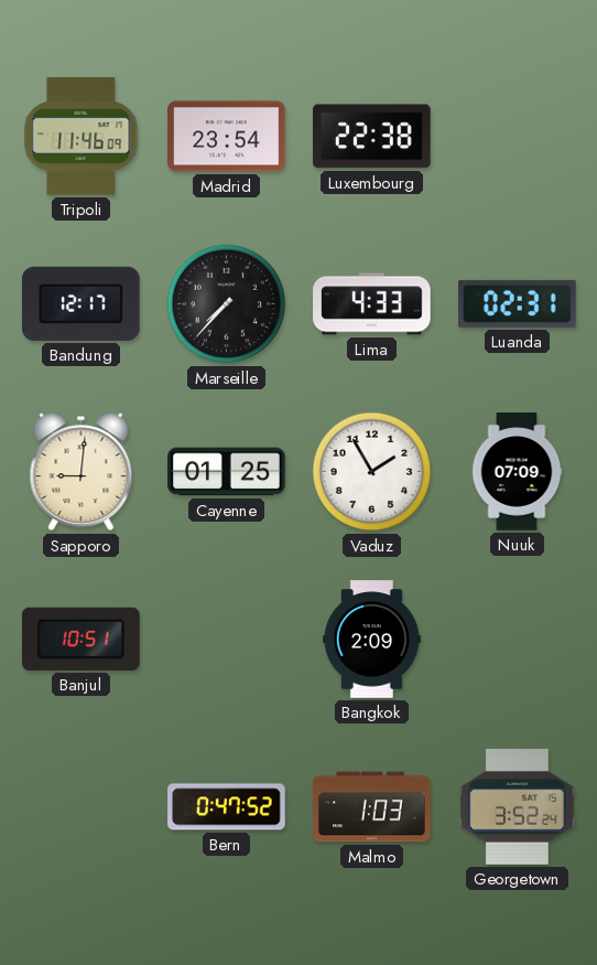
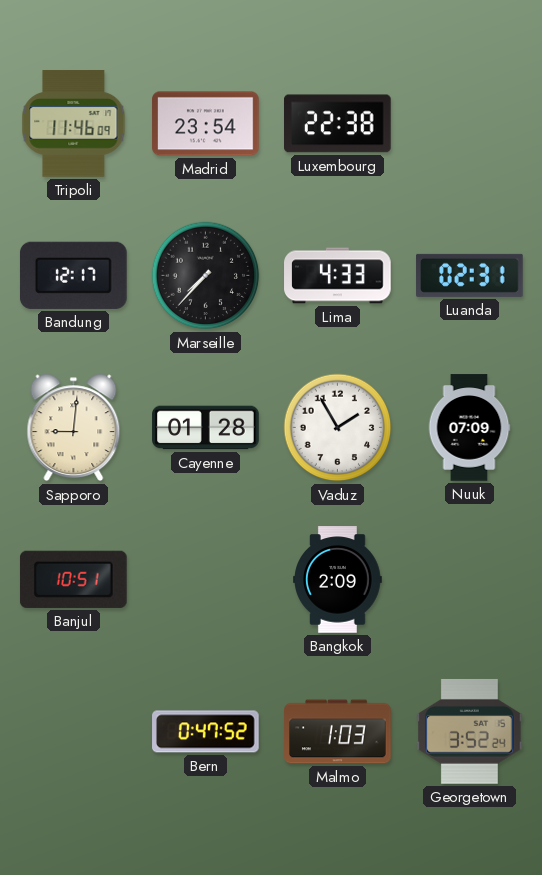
Cayenne: 01:25 -> 01:28
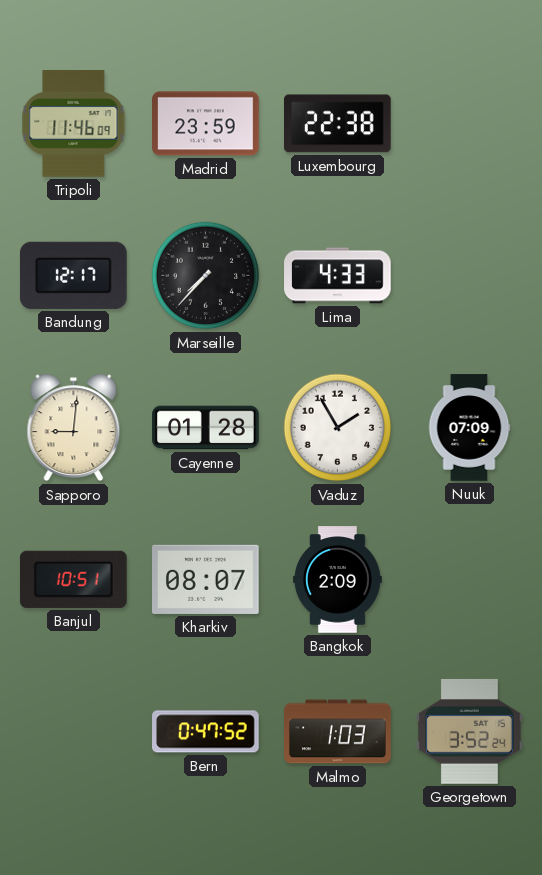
Madrid: 23:54 -> 23:59
Luanda: 02:31 -> none
Kharkiv: none -> 08:07
